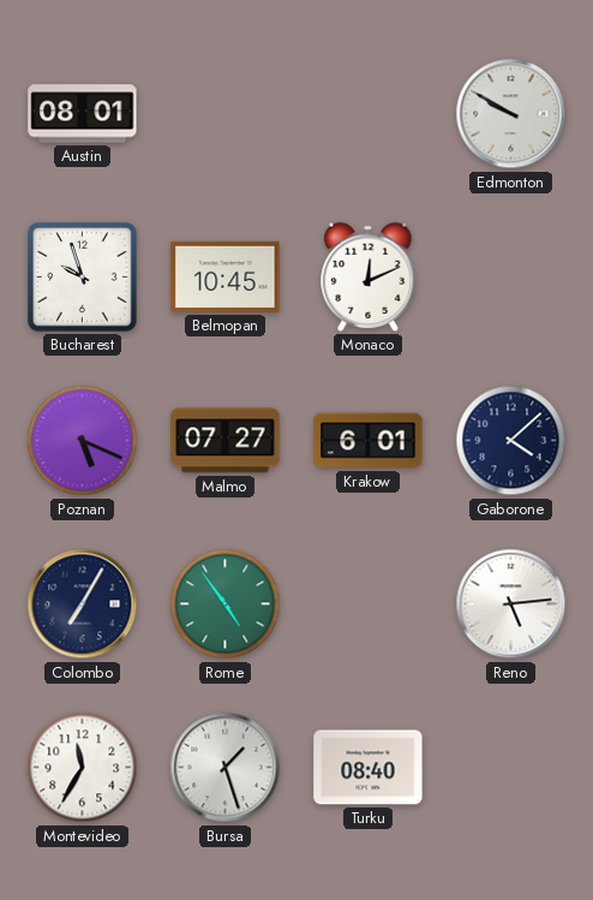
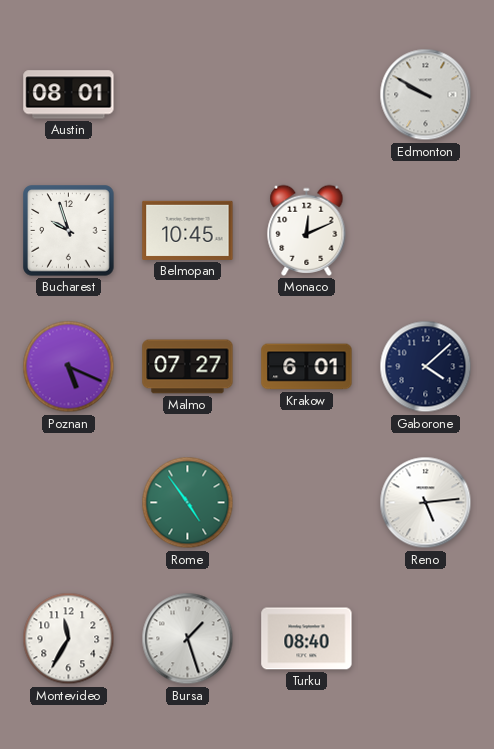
Colombo: 7:05 -> none
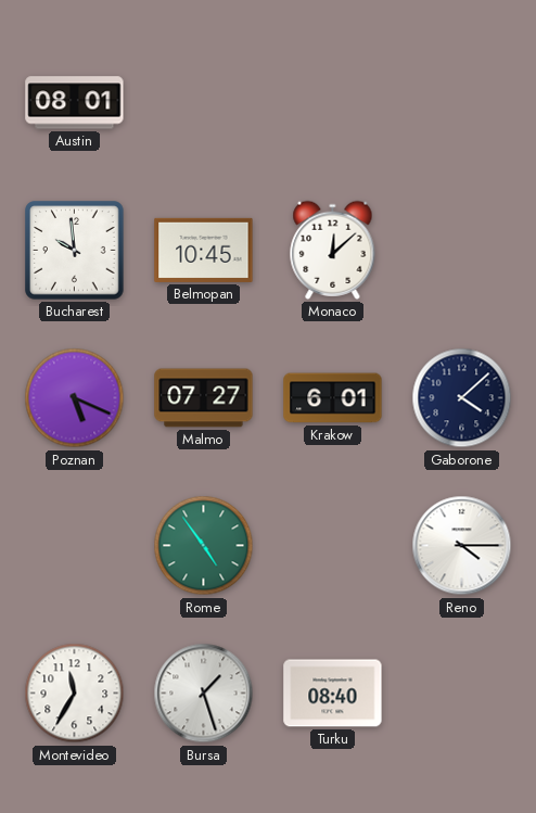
Edmonton: 9:50 -> none
Bucharest: 9:57 -> 9:59
Monaco: 12:11 -> 12:08
Reno: 5:14 -> 4:15
